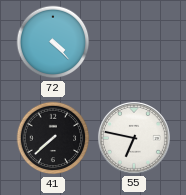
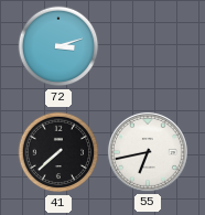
72: 4:23 -> 3:12
55: 6:47 -> 6:43
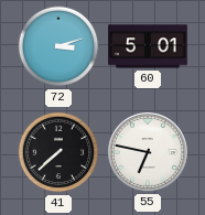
60: none -> 5:01
55: 6:43 -> 6:47
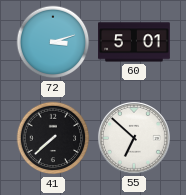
55: 6:47 -> 6:52
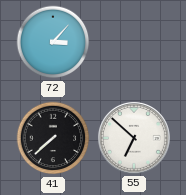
72: 3:12 -> 3:07
60: 5:01 -> none
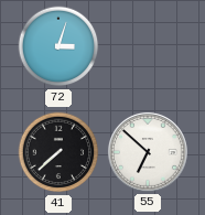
72: 3:07 -> 3:03
